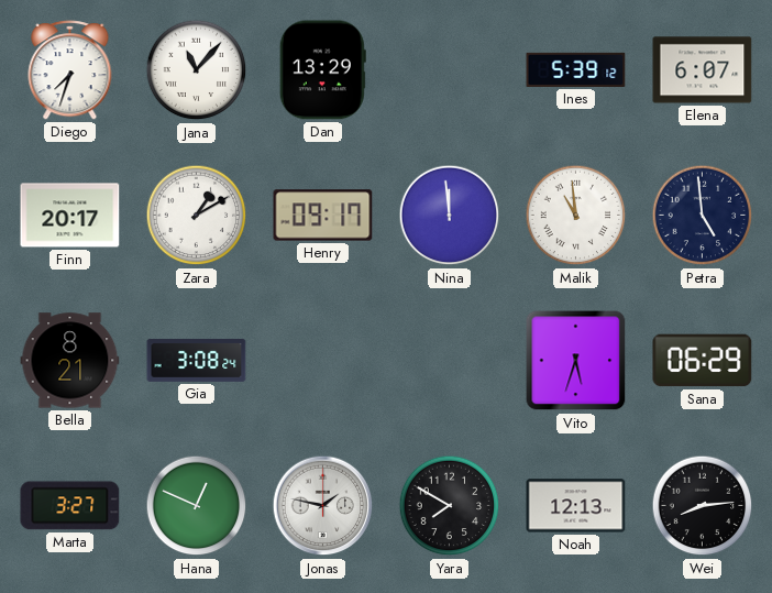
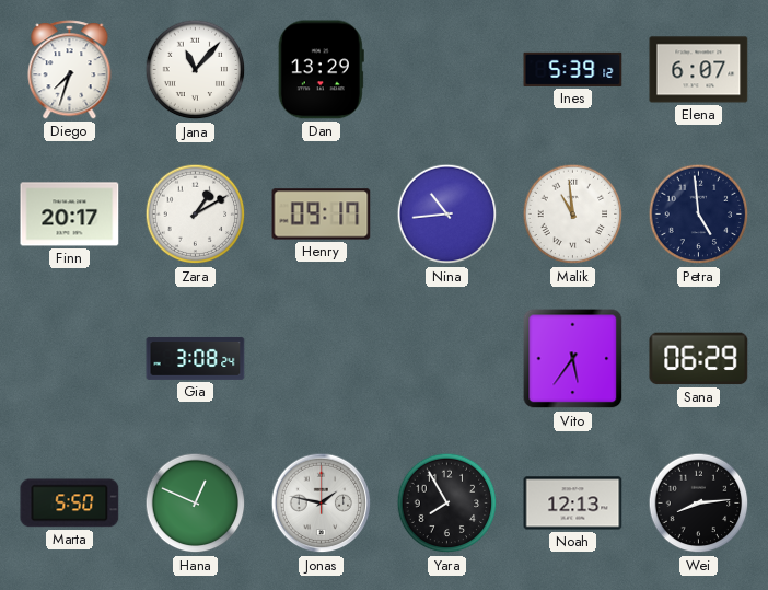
Nina: 11:59 -> 10:44
Bella: 8:21 -> none
Vito: 5:33 -> 5:36
Marta: 3:27 -> 5:50
Yara: 7:50 -> 7:55
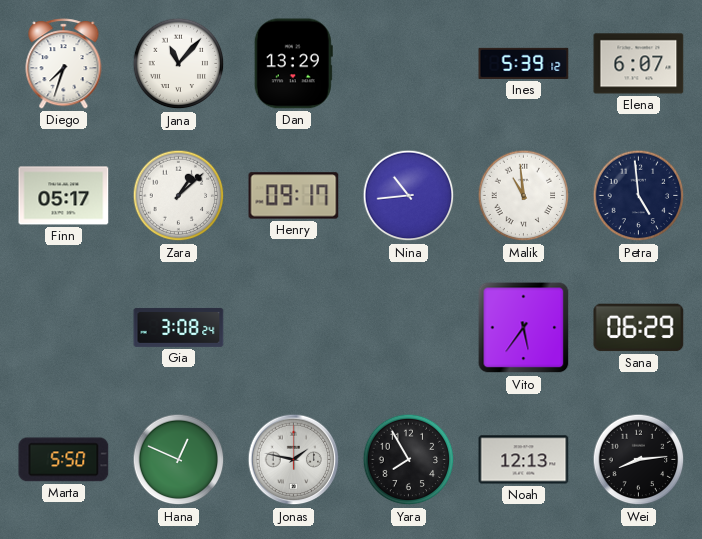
Finn: 20:17 -> 05:17
Zara: 1:10 -> 1:08
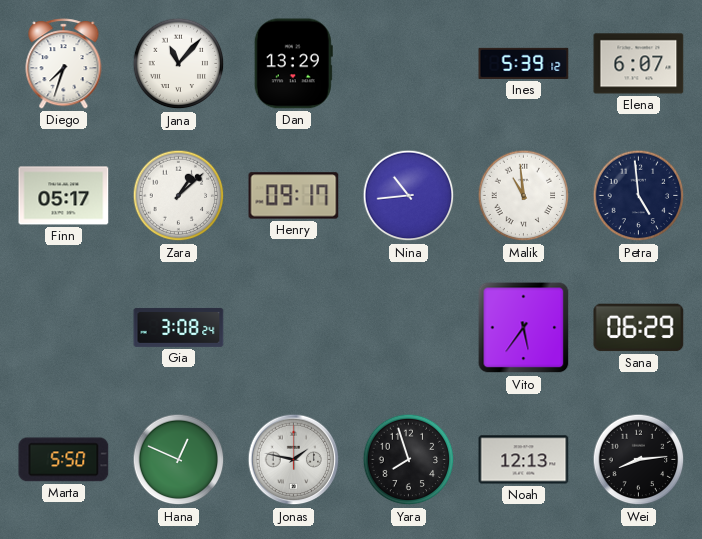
Yara: 7:55 -> 7:57
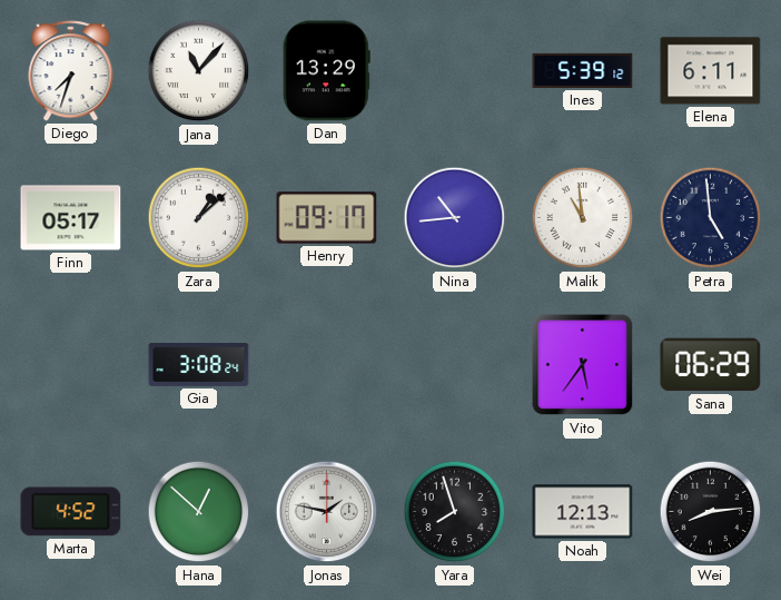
Elena: 6:07 -> 6:11
Marta: 5:50 -> 4:52
Hana: 12:49 -> 12:52
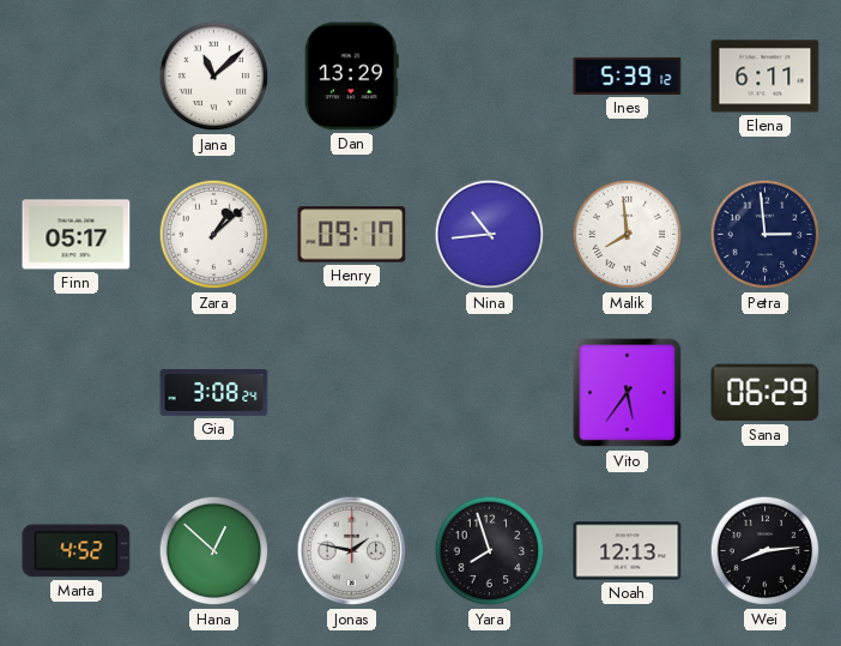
Diego: 7:33 -> none
Jana: 11:07 -> 11:08
Malik: 10:59 -> 7:59
Petra: 4:59 -> 2:59
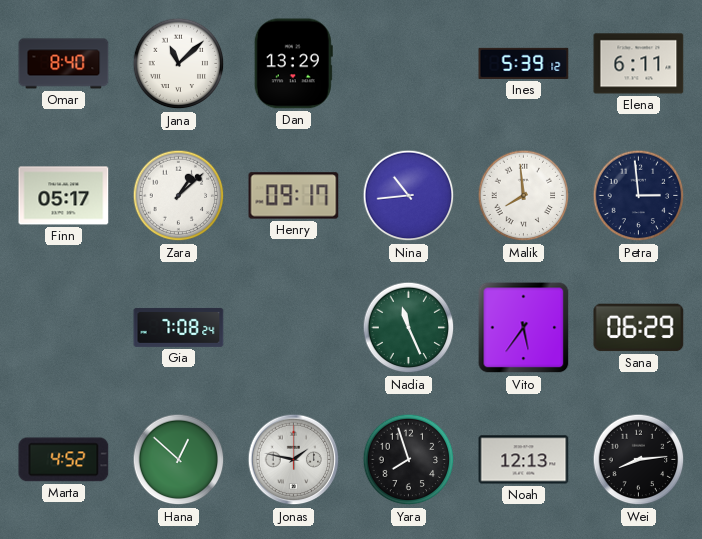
Omar: none -> 8:40
Gia: 3:08 -> 7:08
Nadia: none -> 11:26
